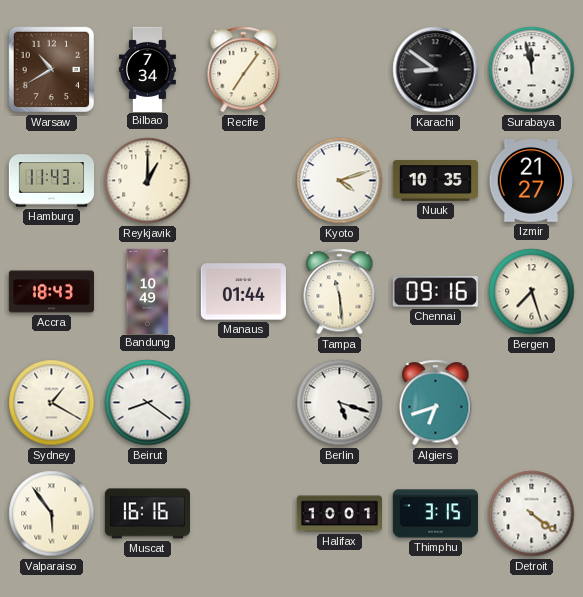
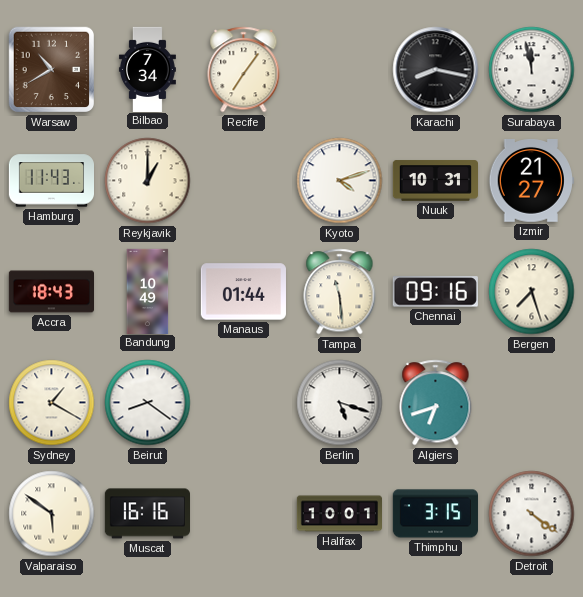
Karachi: 8:51 -> 8:17
Nuuk: 10:35 -> 10:31
Valparaiso: 5:54 -> 5:51
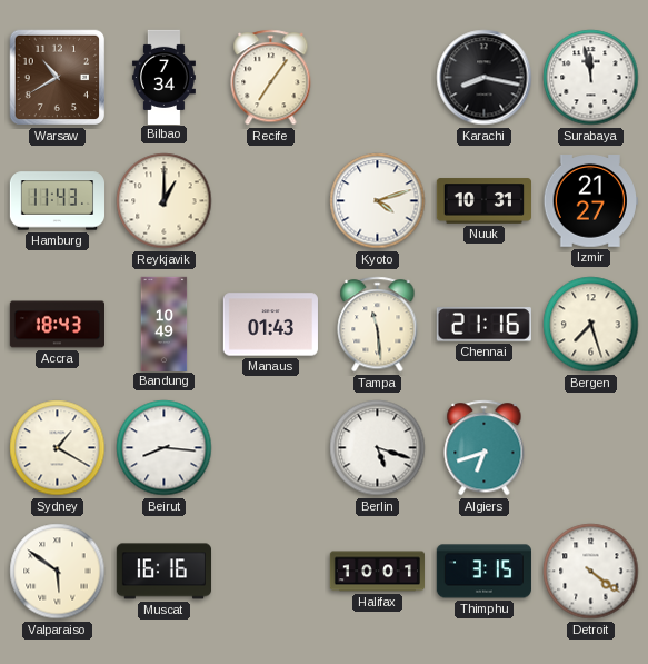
Manaus: 01:44 -> 01:43
Chennai: 09:16 -> 21:16
Beirut: 8:21 -> 8:16
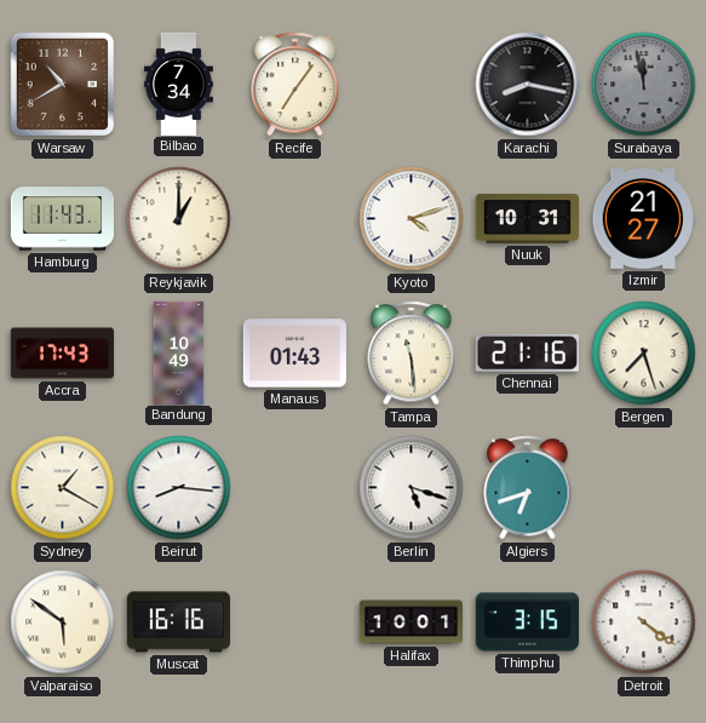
Surabaya dial: white -> grey
Accra: 18:43 -> 17:43
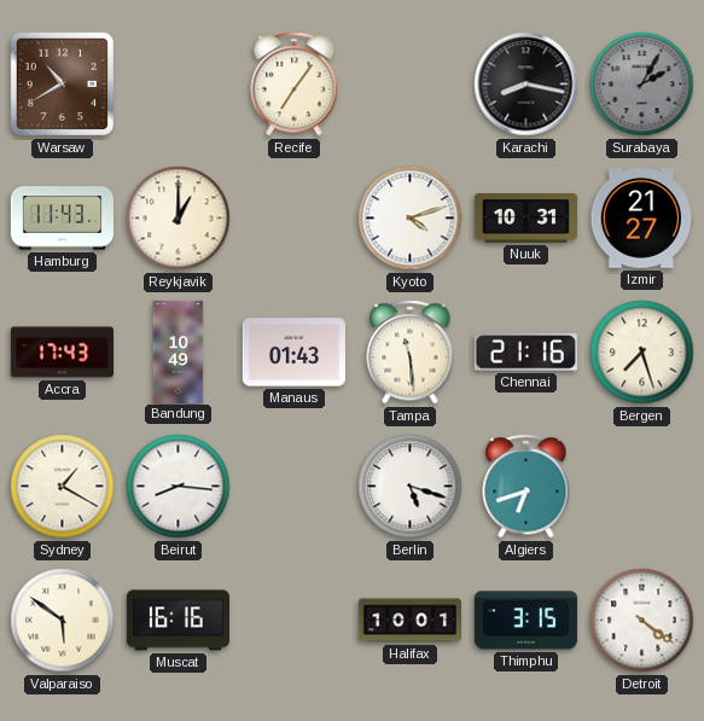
Bilbao: 7:34 -> none
Surabaya: 11:58 -> 2:05
